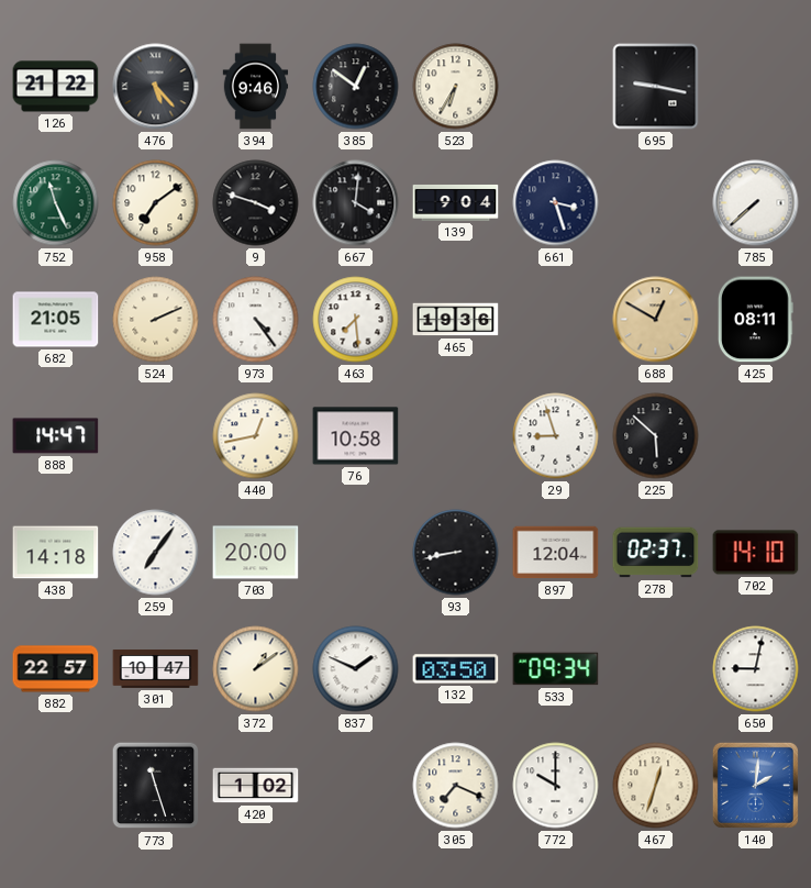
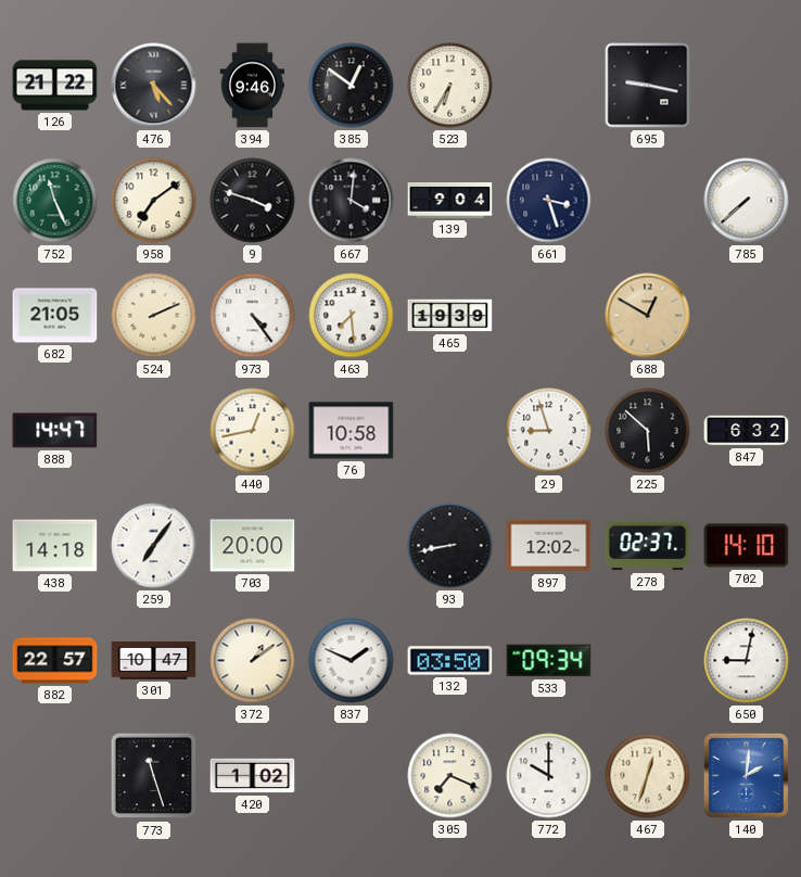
465: 19:36 -> 19:39
425: 08:11 -> none
847: none -> 6:32
897: 12:04 -> 12:02
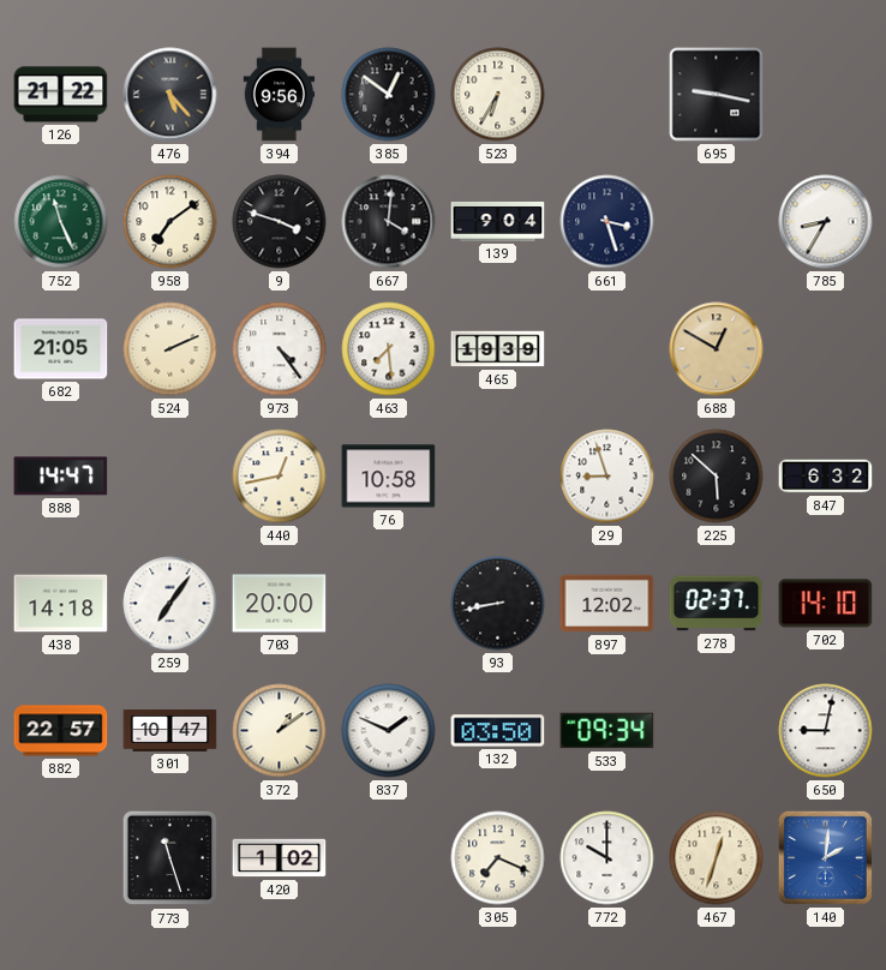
394: 9:46 -> 9:56
785: 7:38 -> 8:35
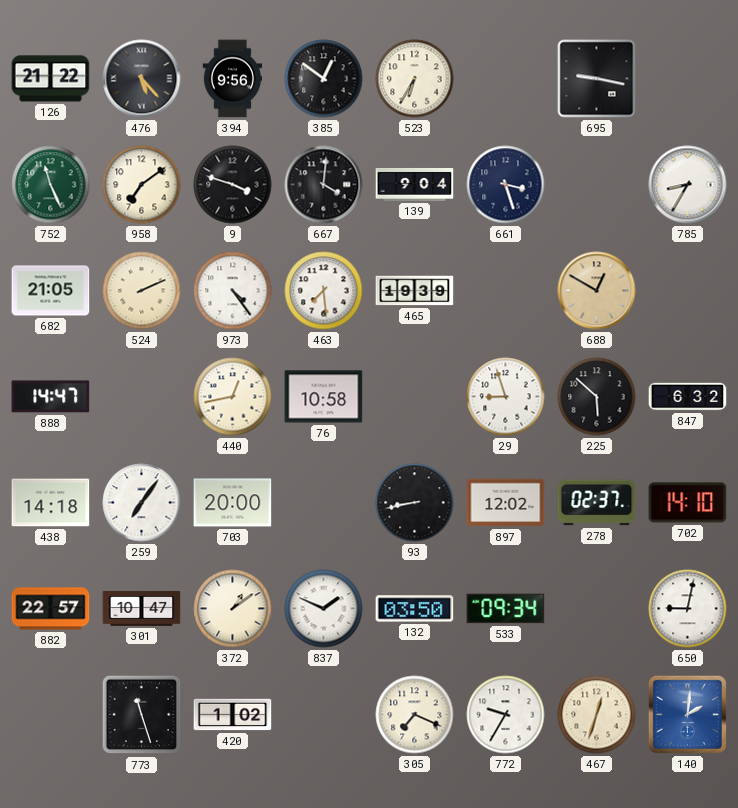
772: 10:00 -> 9:35
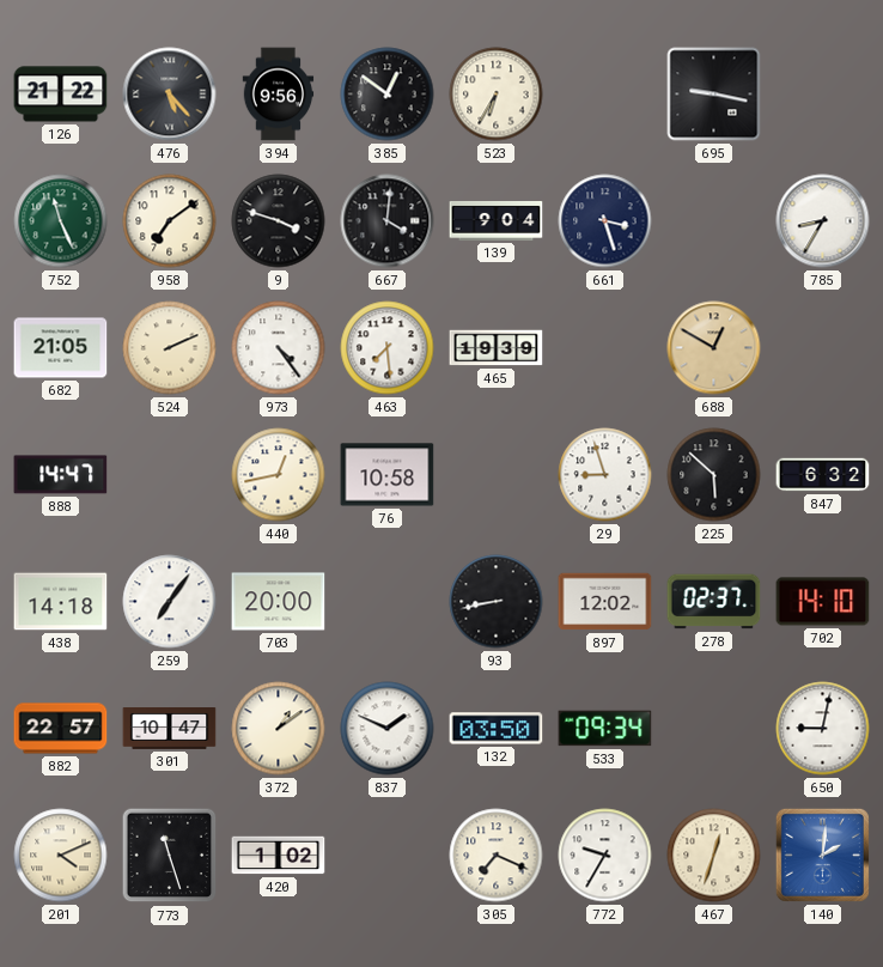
201: none -> 4:11
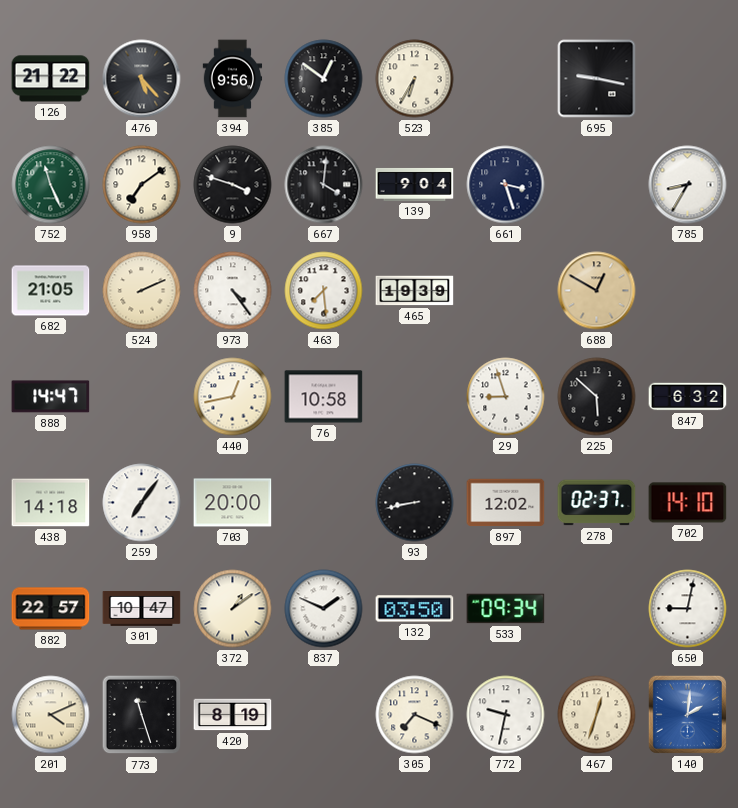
420: 1:02 -> 8:19
772: 9:35 -> 9:32
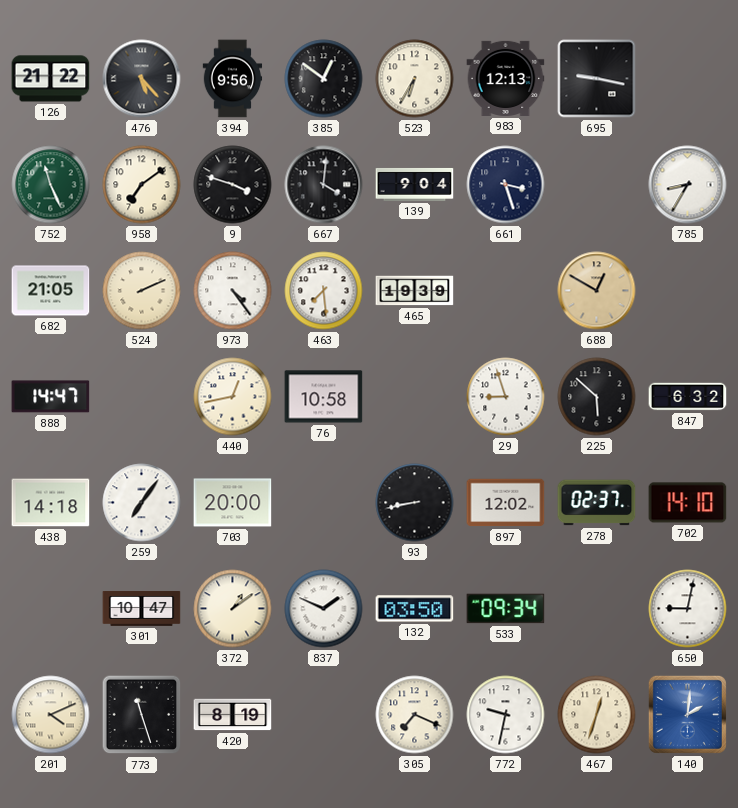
983: none -> 12:13
882: 22:57 -> none
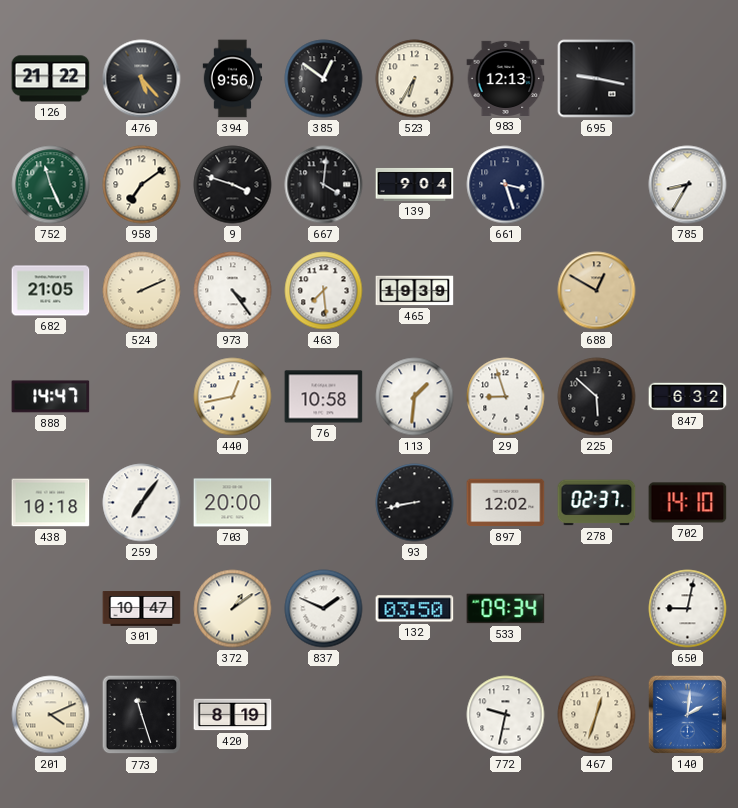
113: none -> 1:31
438: 14:18 -> 10:18
305: 7:19 -> none
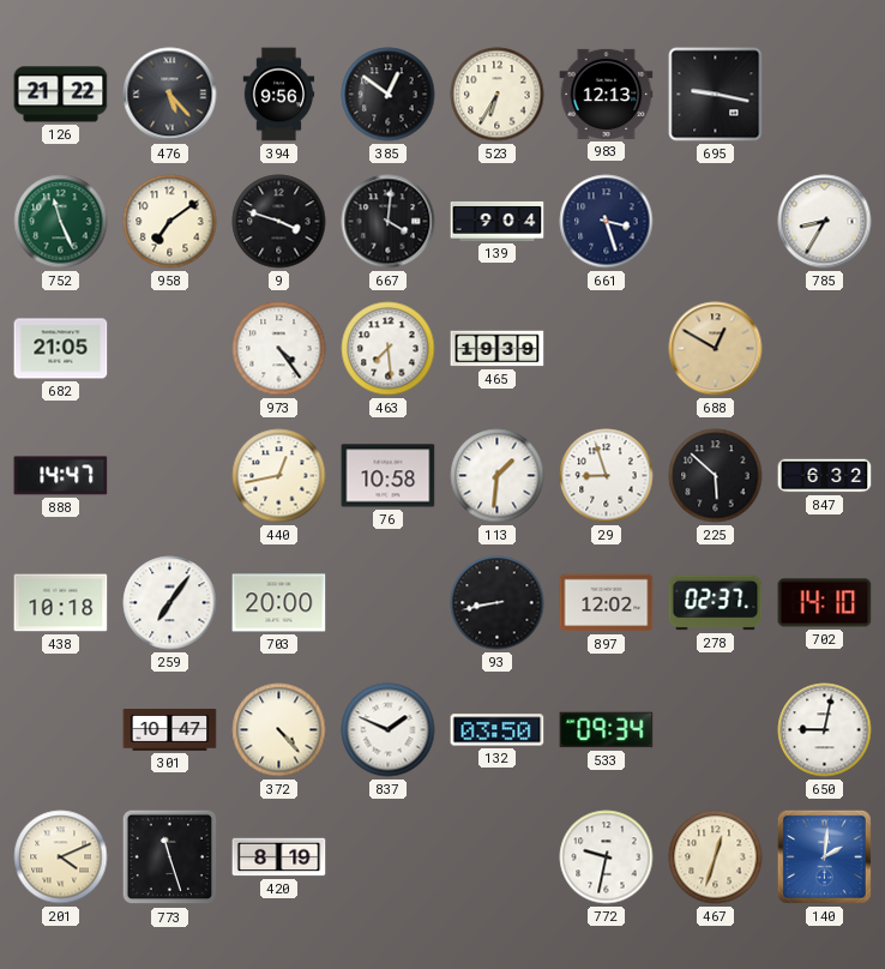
524: 2:11 -> none
372: 1:09 -> 4:23
